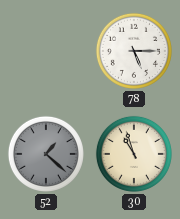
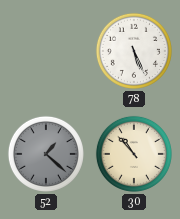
78: 5:15 -> 5:26
30: 10:57 -> 10:53
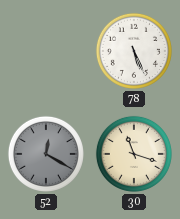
52: 1:22 -> 12:20
30: 10:53 -> 11:18
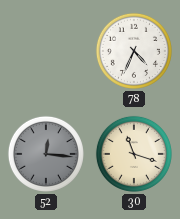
78: 5:26 -> 4:34
52: 12:20 -> 12:16
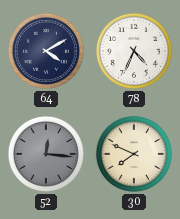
64: none -> 4:10
30: 11:18 -> 7:49
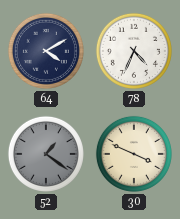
52: 12:16 -> 1:21
30: 7:49 -> 3:49
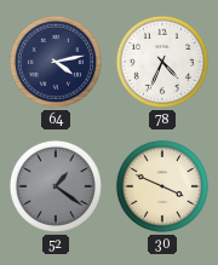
64: 4:10 -> 4:13
